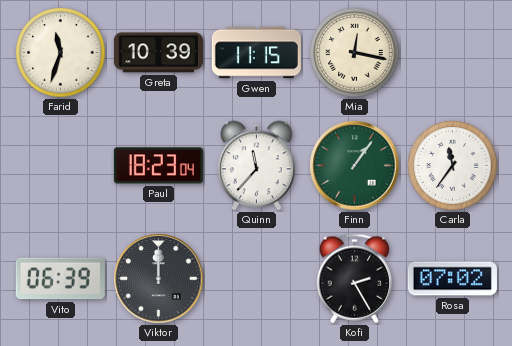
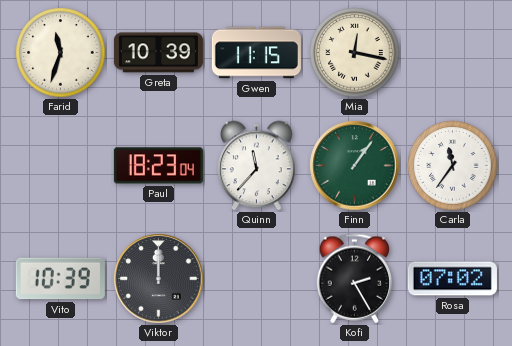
Vito: 06:39 -> 10:39
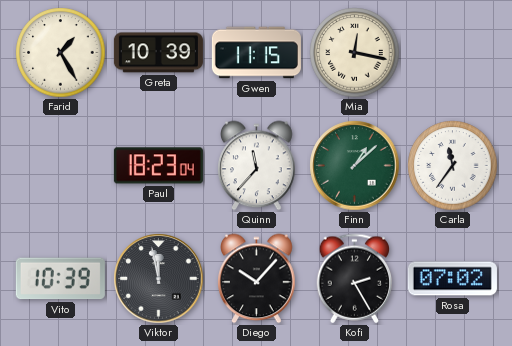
Farid: 11:33 -> 1:25
Finn: 1:06 -> 1:08
Viktor: 12:00 -> 11:58
Diego: none -> 10:07
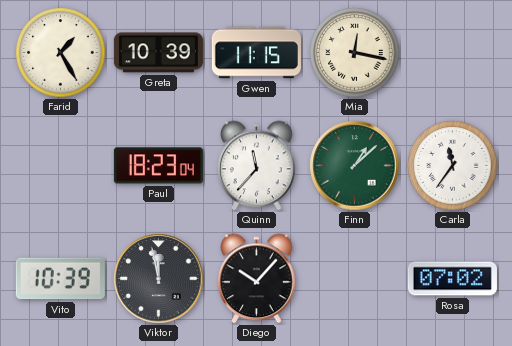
Kofi: 2:25 -> none
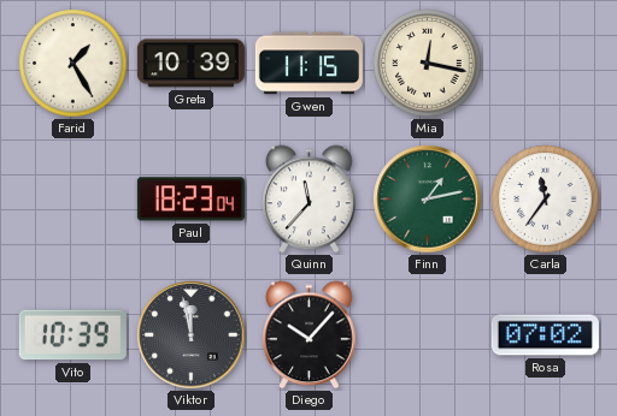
Finn: 1:08 -> 1:13
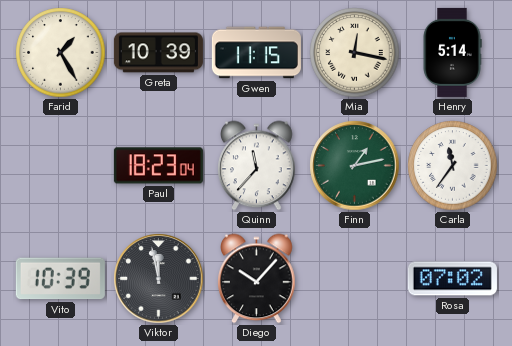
Henry: none -> 5:14
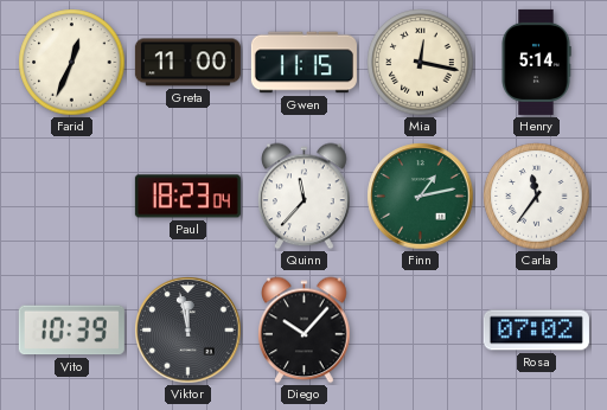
Farid: 1:25 -> 12:34
Greta: 10:39 -> 11:00
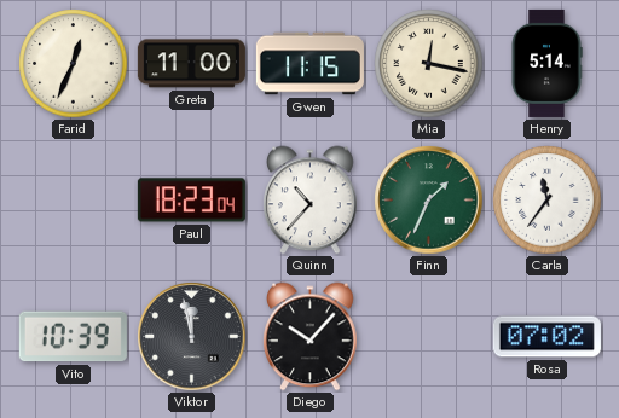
Quinn: 11:37 -> 10:37
Finn: 1:13 -> 1:34
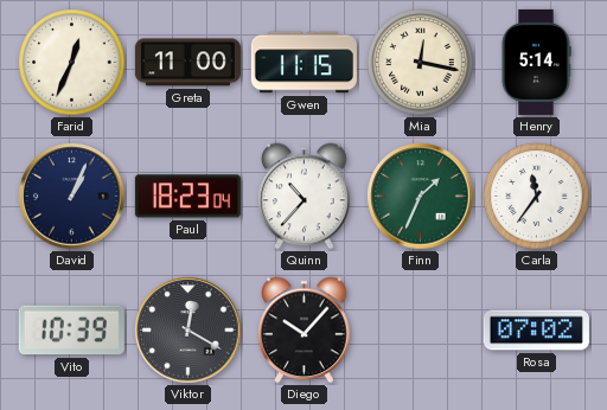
David: none -> 1:04
Viktor: 11:58 -> 12:20
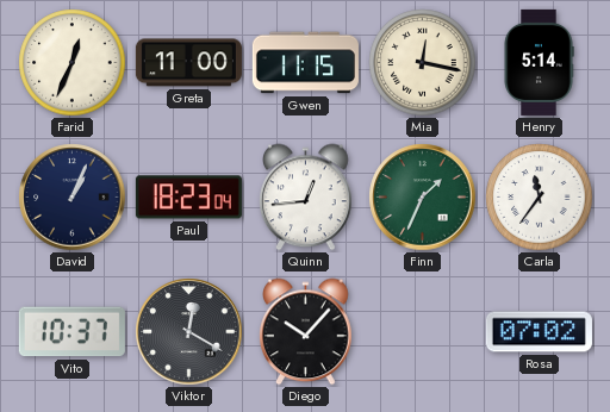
Quinn: 10:37 -> 12:44
Vito: 10:39 -> 10:37
